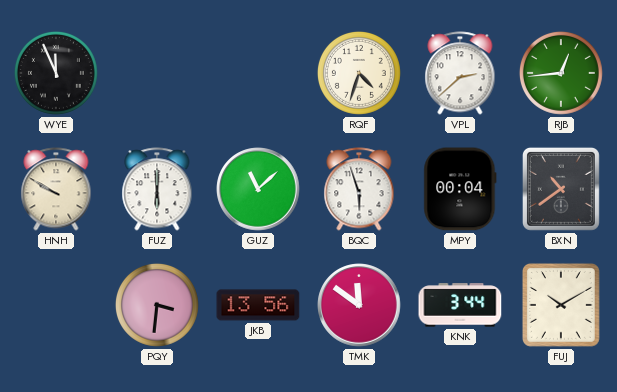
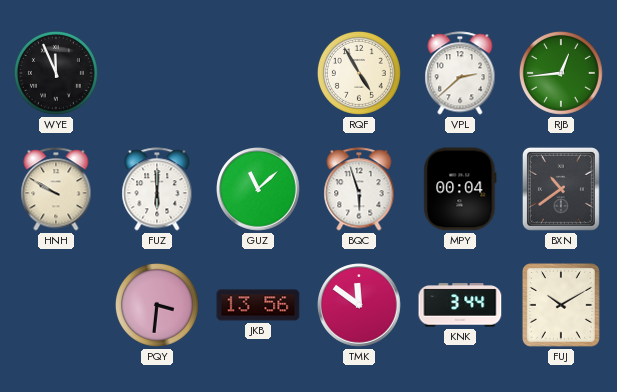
RQF: 4:33 -> 4:55
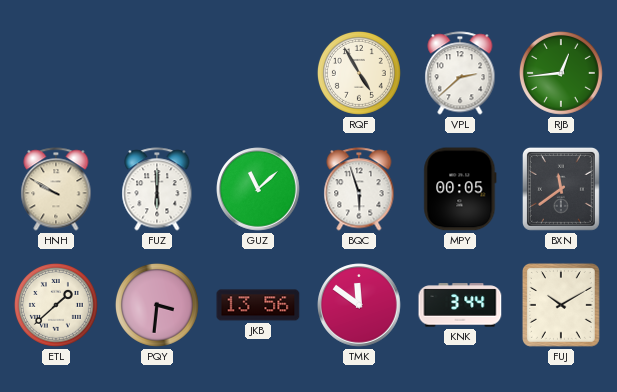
WYE: 11:56 -> none
MPY: 00:04 -> 00:05
BXN: 10:39 -> 11:39
ETL: none -> 1:38
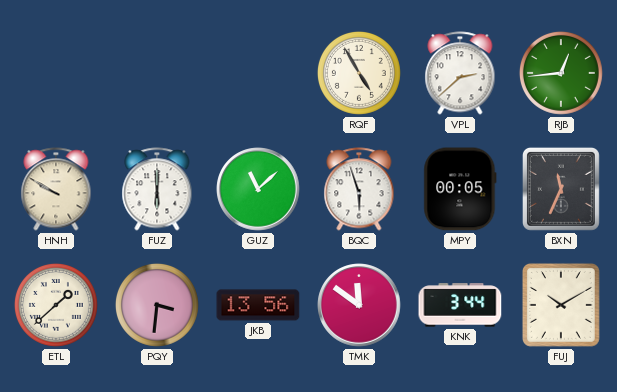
BXN: 11:39 -> 11:34
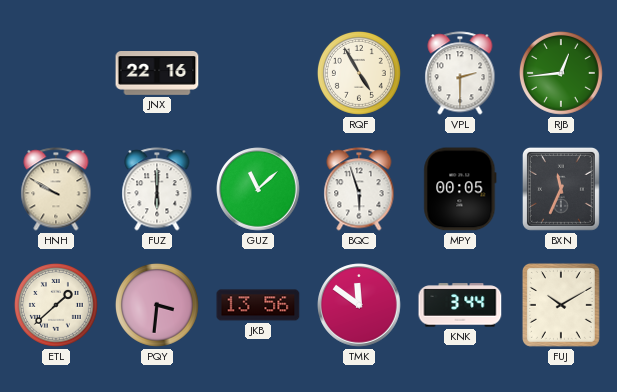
JNX: none -> 22:16
VPL: 2:38 -> 2:30
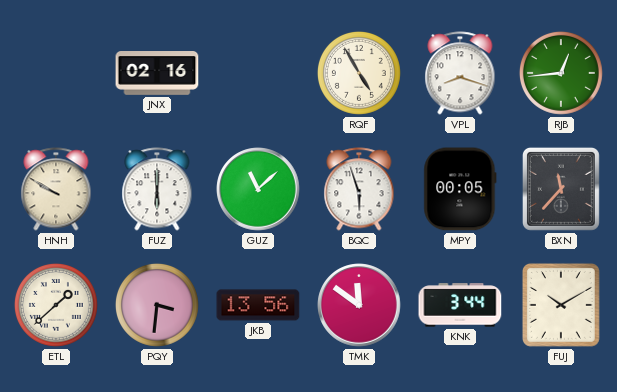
JNX: 22:16 -> 02:16
VPL: 2:30 -> 8:18
BXN: 11:34 -> 11:37
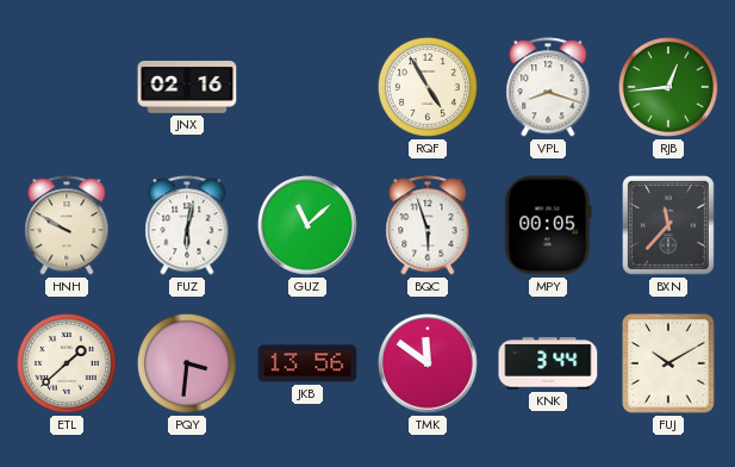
FUZ: 6:00 -> 6:02
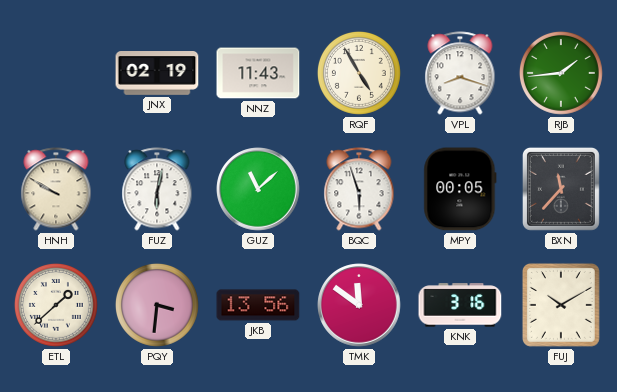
JNX: 02:16 -> 02:19
NNZ: none -> 11:43
RJB: 12:44 -> 1:44
KNK: 3:44 -> 3:16
